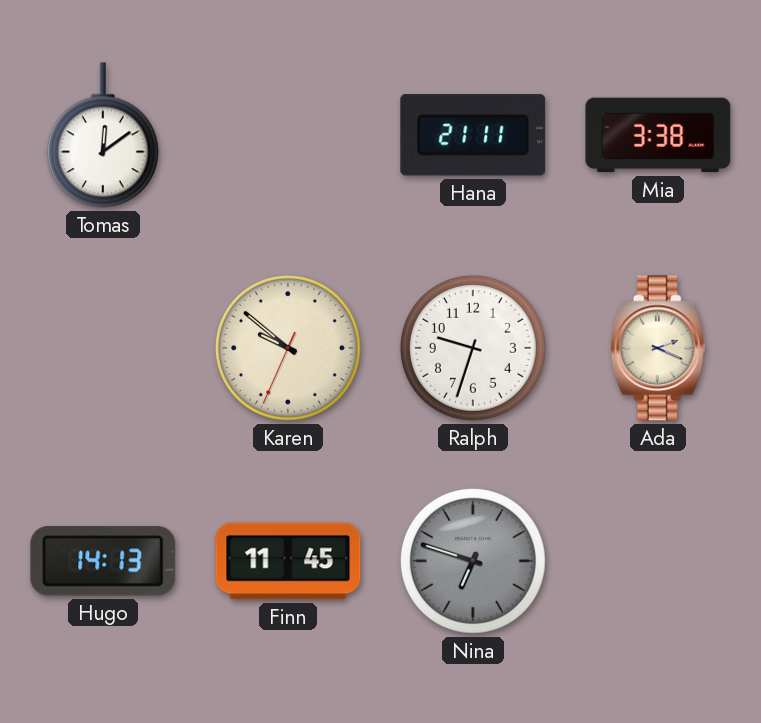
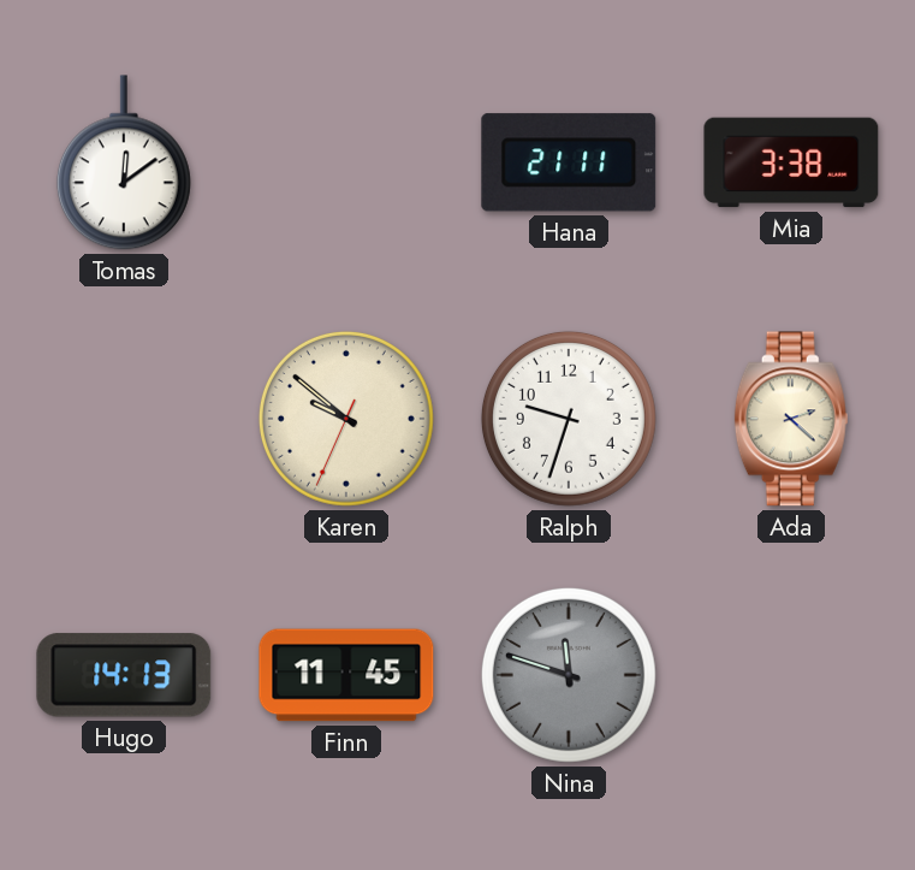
Ada: 2:19 -> 2:22
Nina: 6:48 -> 11:48
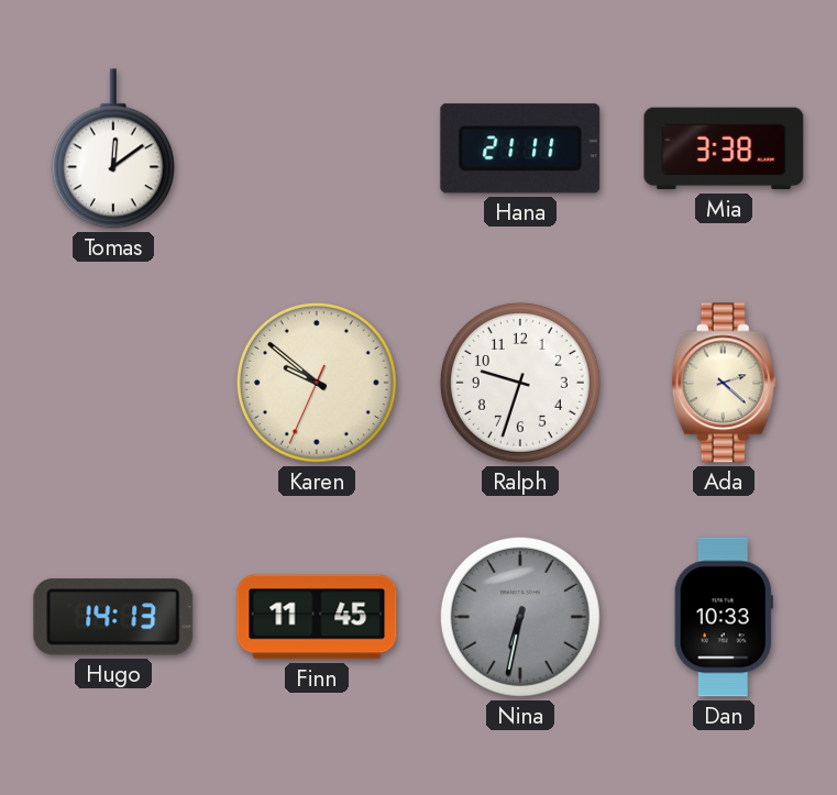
Nina: 11:48 -> 6:32
Dan: none -> 10:33
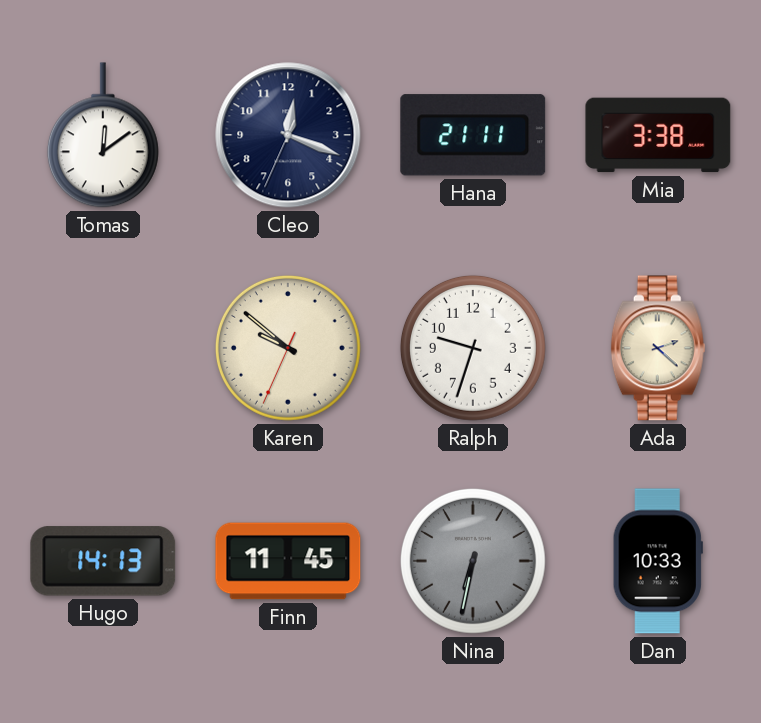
Cleo: none -> 12:18
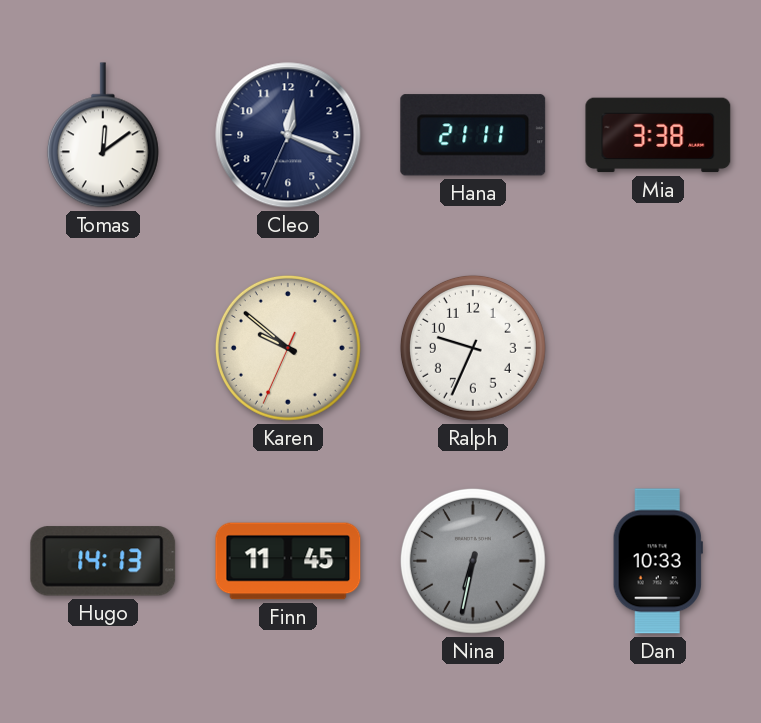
Ralph: 9:33 -> 9:34
Ada: 2:22 -> none
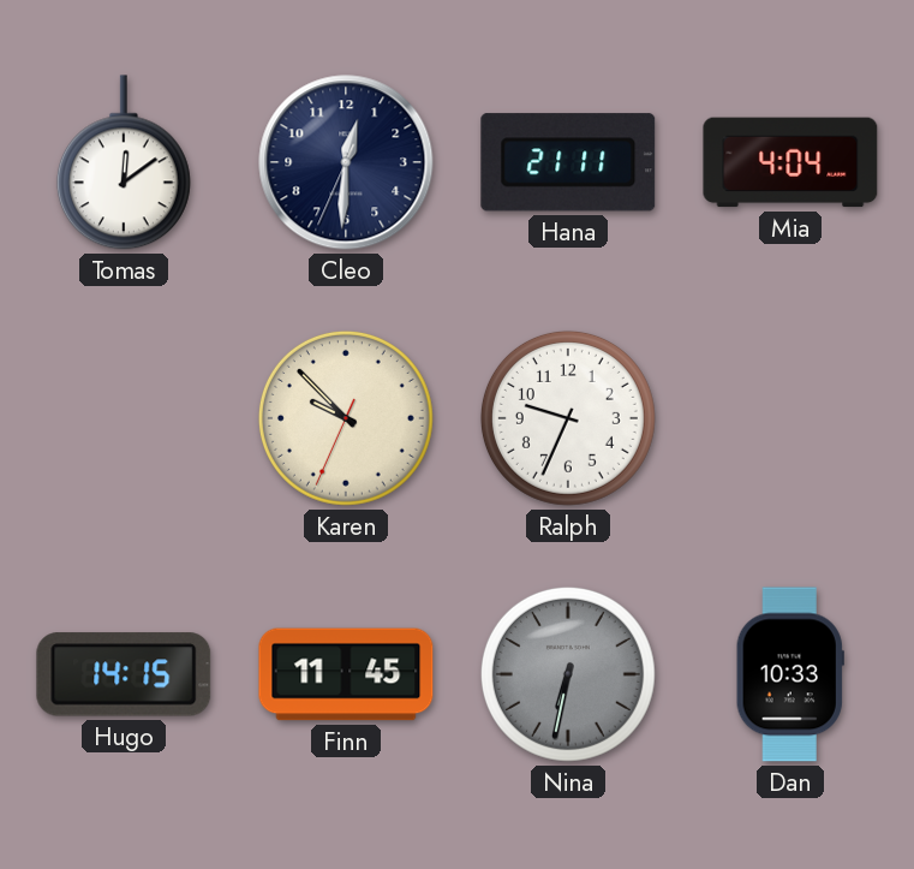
Cleo: 12:18 -> 12:30
Mia: 3:38 -> 4:04
Karen: 9:51 -> 9:52
Hugo: 14:13 -> 14:15
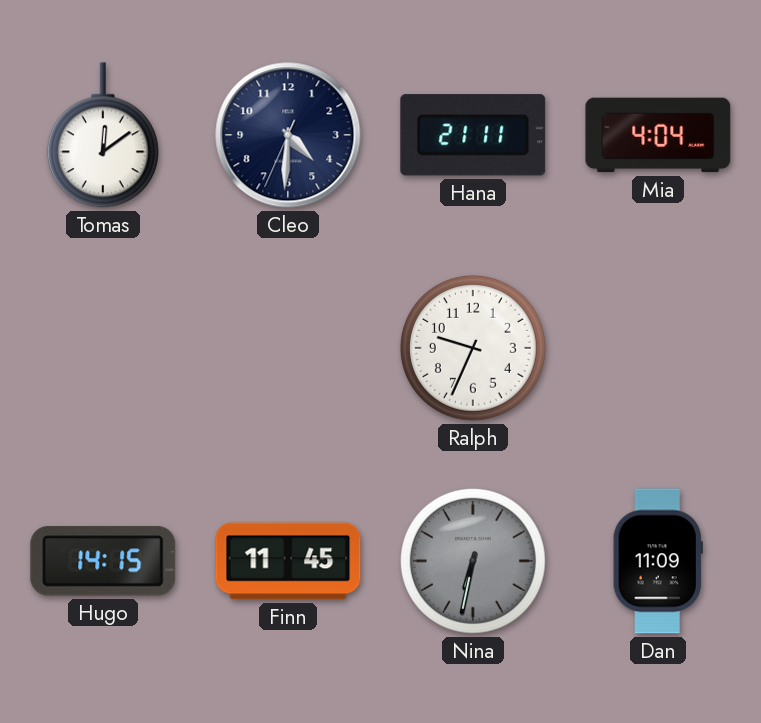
Cleo: 12:30 -> 4:30
Karen: 9:52 -> none
Dan: 10:33 -> 11:09
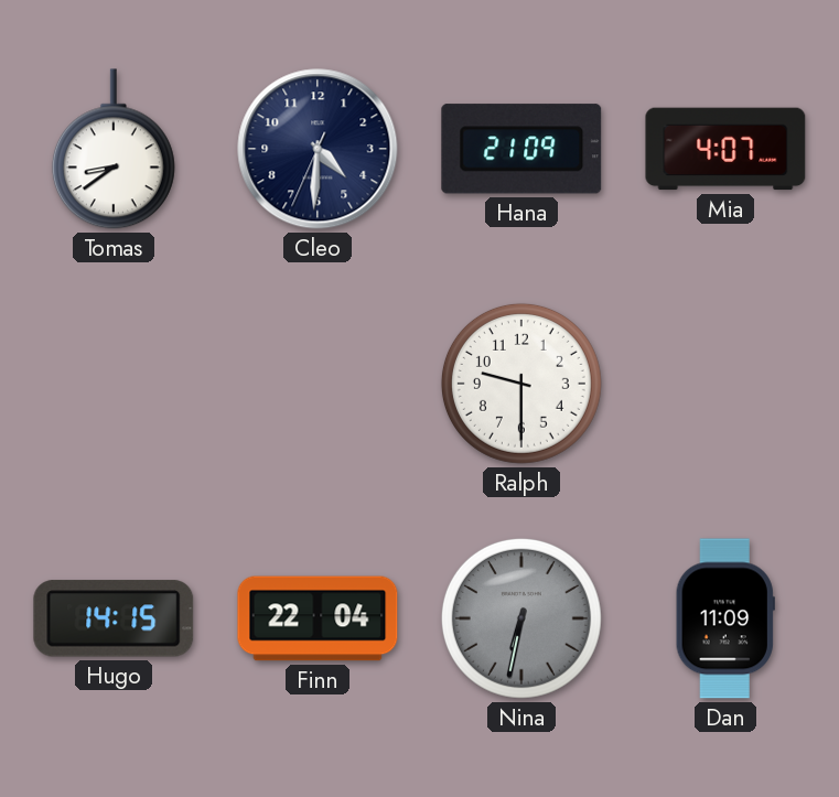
Tomas: 12:09 -> 8:39
Hana: 21:11 -> 21:09
Mia: 4:04 -> 4:07
Ralph: 9:34 -> 9:30
Finn: 11:45 -> 22:04
